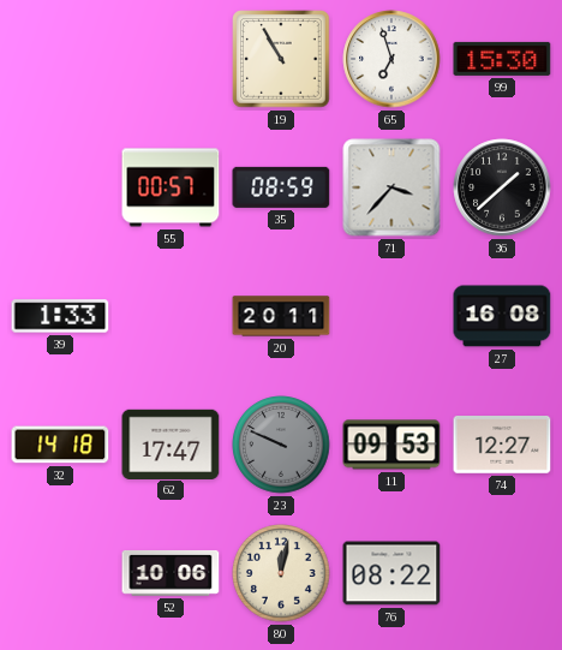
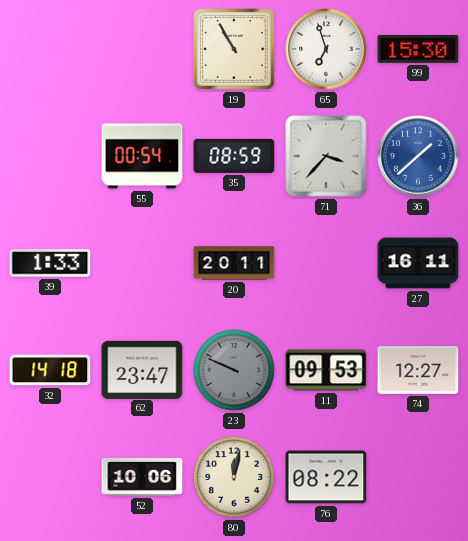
55: 00:57 -> 00:54
36 dial: black -> blue
27: 16:08 -> 16:11
62: 17:47 -> 23:47
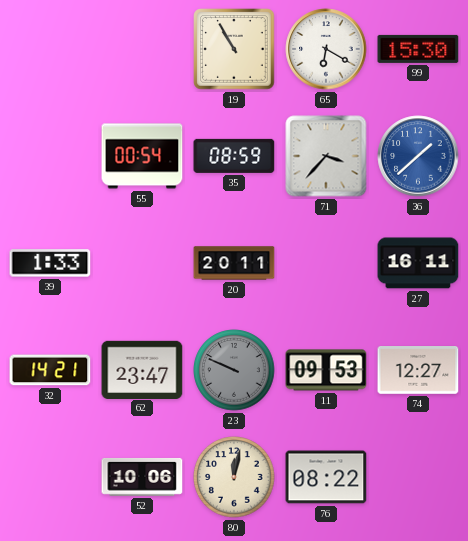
65: 6:57 -> 6:20
32: 14:18 -> 14:21
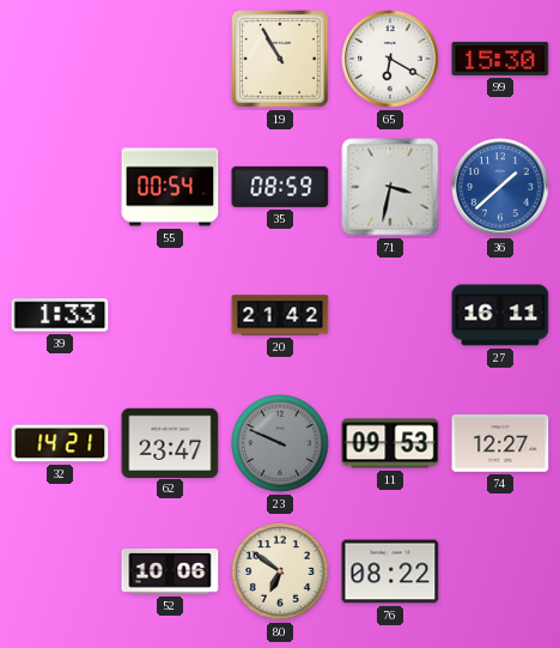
71: 3:37 -> 3:32
20: 20:11 -> 21:42
80: 12:02 -> 6:51
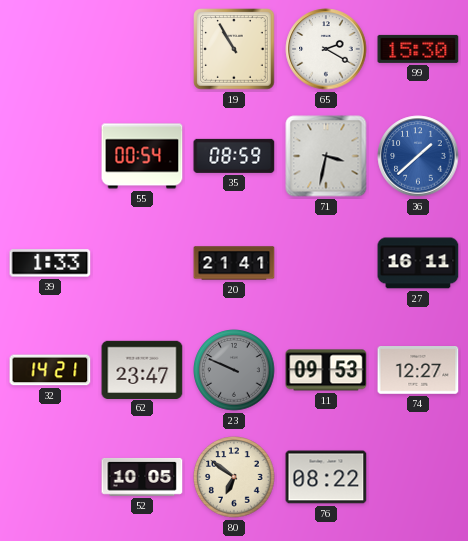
65: 6:20 -> 2:20
20: 21:42 -> 21:41
52: 10:06 -> 10:05
